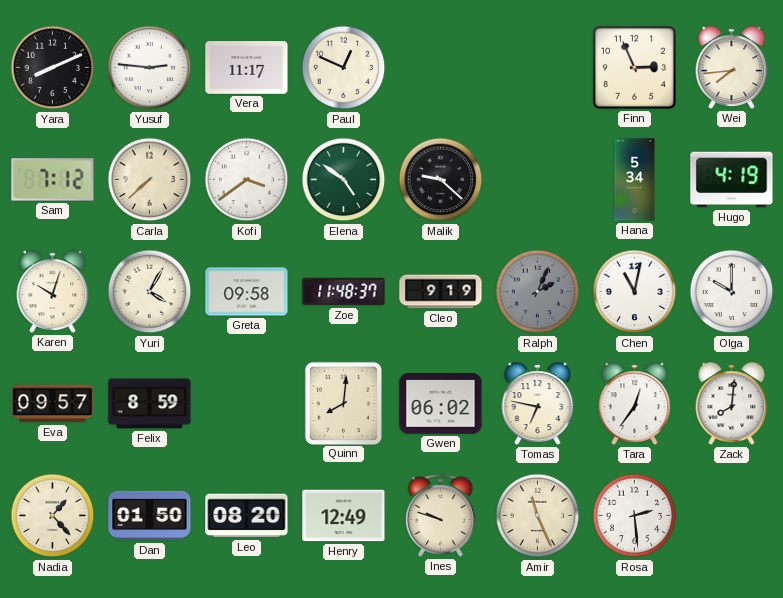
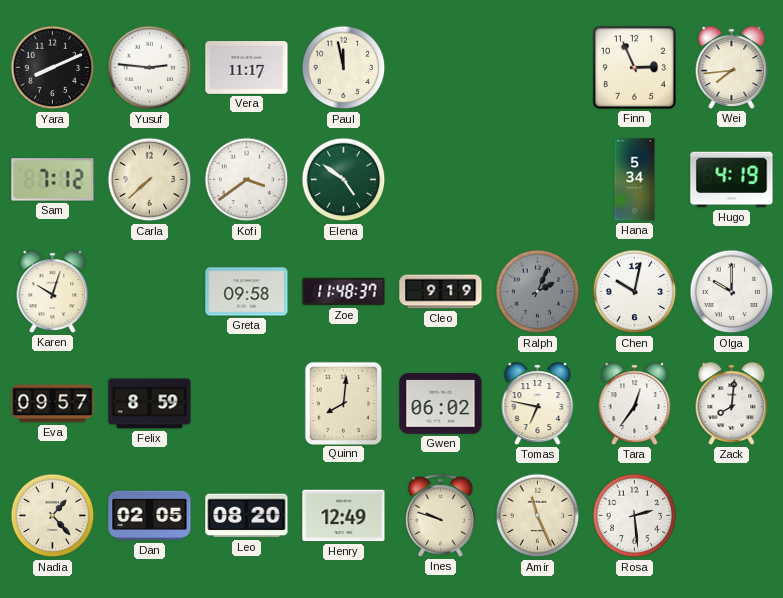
Paul: 12:49 -> 11:58
Malik: 9:22 -> none
Yuri: 4:05 -> none
Chen: 11:02 -> 10:02
Dan: 01:50 -> 02:05
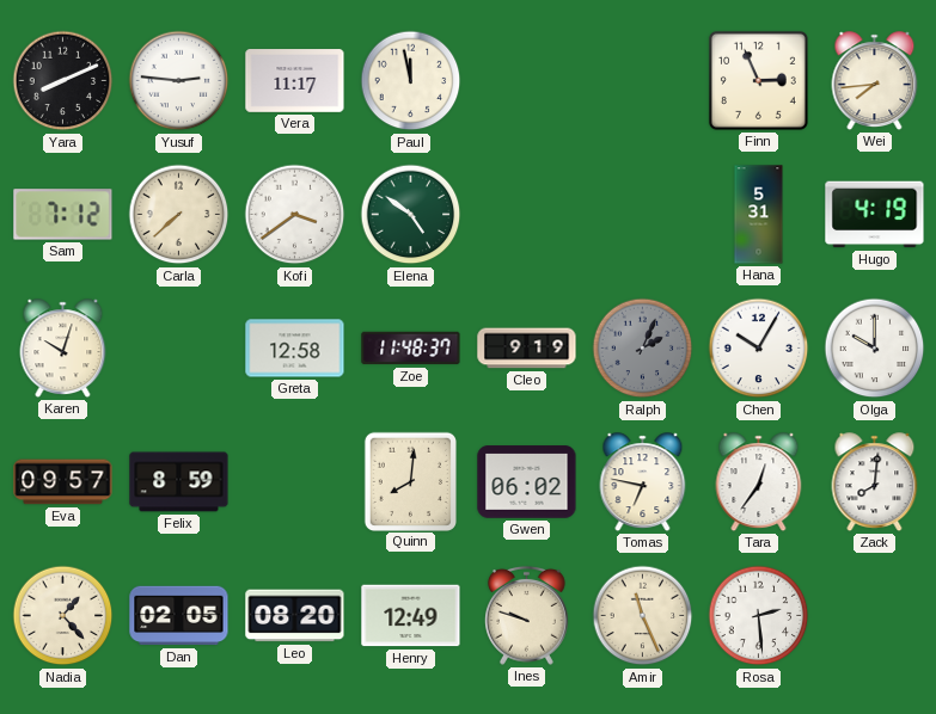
Hana: 5:34 -> 5:31
Greta: 09:58 -> 12:58
Chen: 10:02 -> 10:05
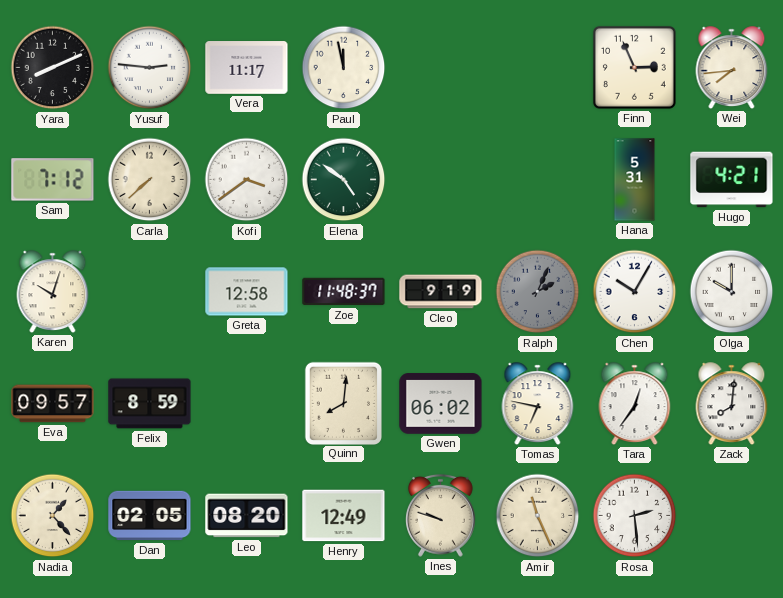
Hugo: 4:19 -> 4:21
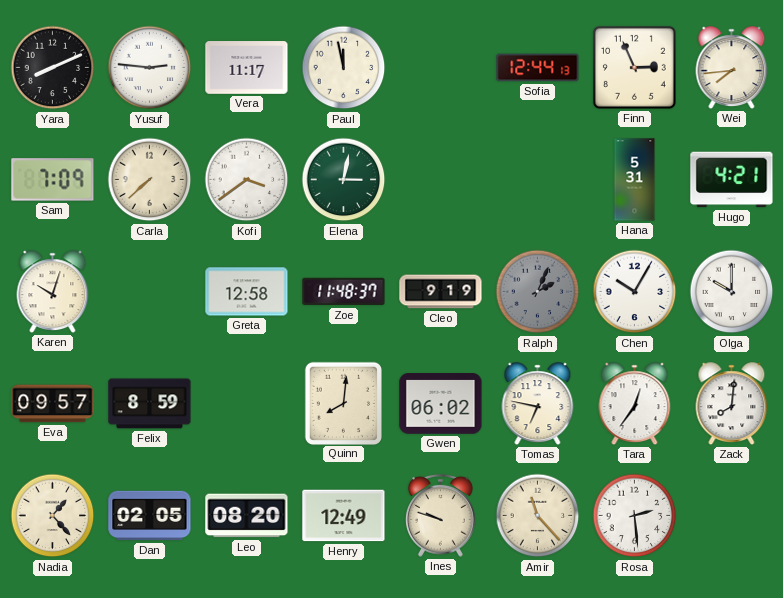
Sofia: none -> 12:44
Sam: 7:12 -> 7:09
Elena: 4:51 -> 3:02
Amir: 11:26 -> 11:23
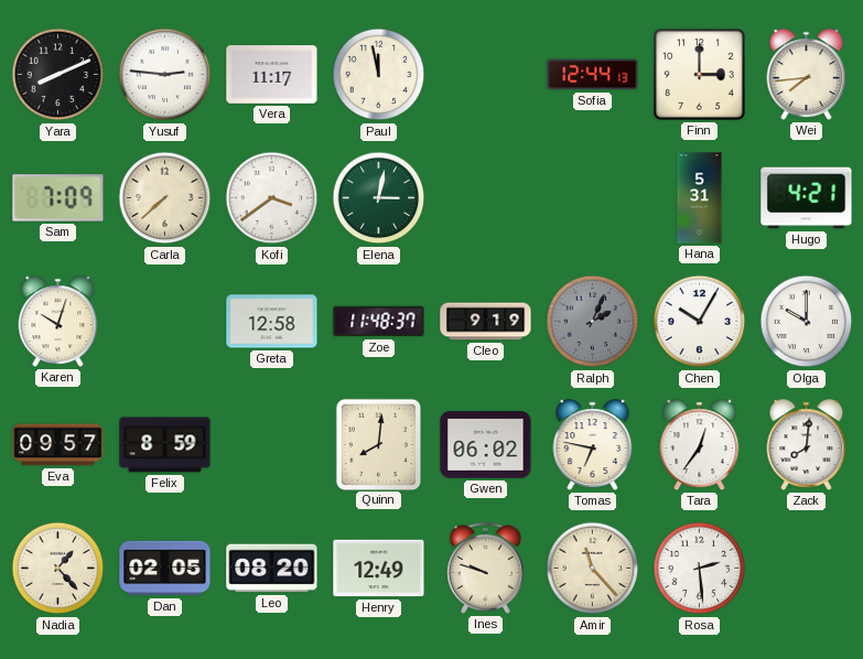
Finn: 2:56 -> 3:00
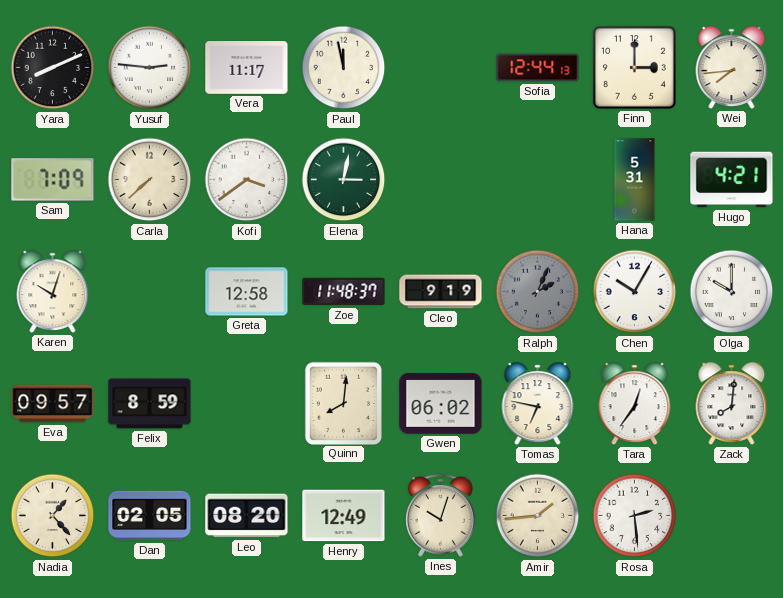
Ines: 9:48 -> 10:03
Amir: 11:23 -> 1:44
